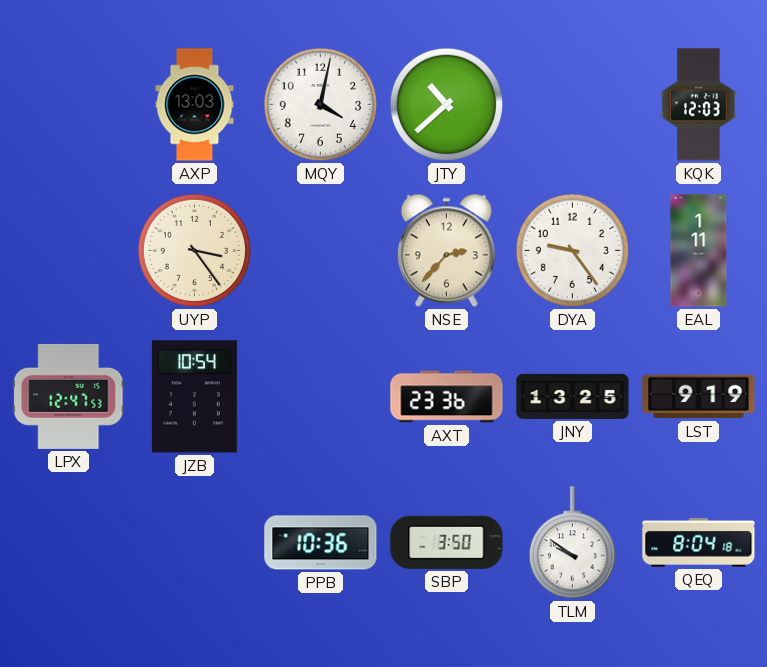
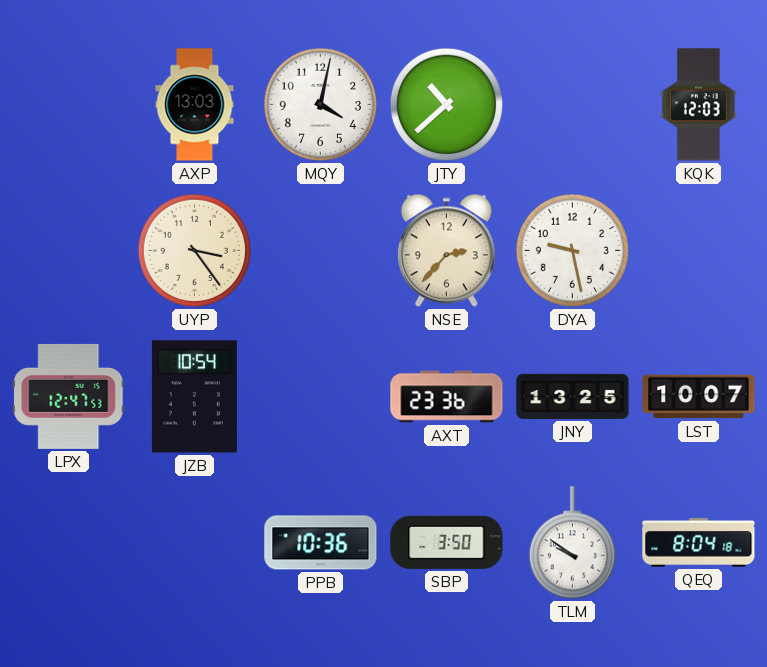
DYA: 9:24 -> 9:28
EAL: 1:11 -> none
LST: 9:19 -> 10:07
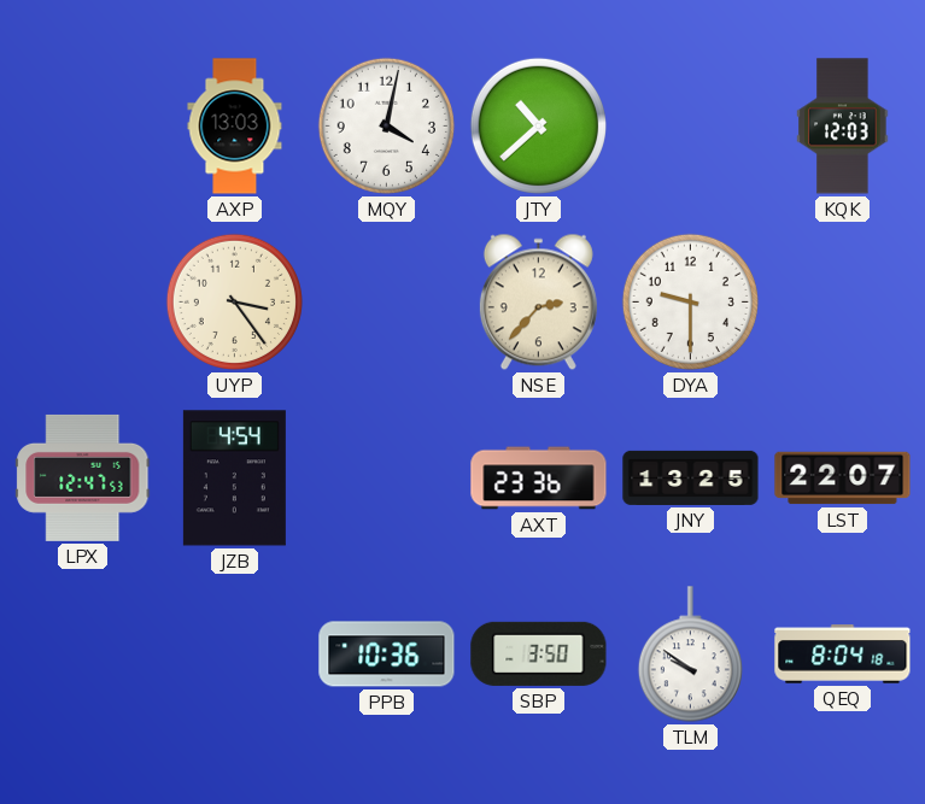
DYA: 9:28 -> 9:30
JZB: 10:54 -> 4:54
LST: 10:07 -> 22:07
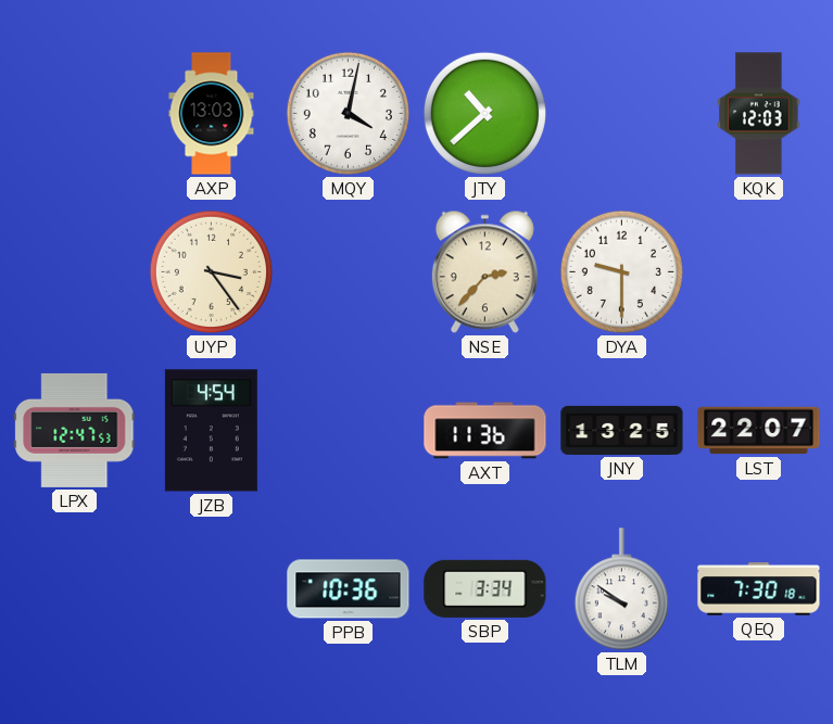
AXT: 23:36 -> 11:36
SBP: 3:50 -> 3:34
QEQ: 8:04 -> 7:30
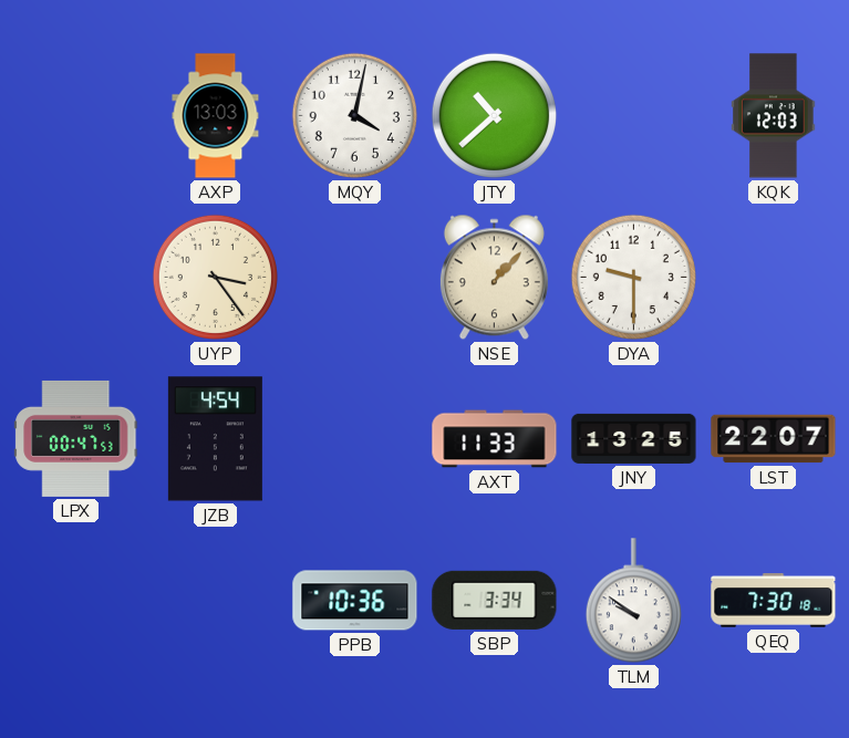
NSE: 2:37 -> 1:07
LPX: 12:47 -> 00:47
AXT: 11:36 -> 11:33
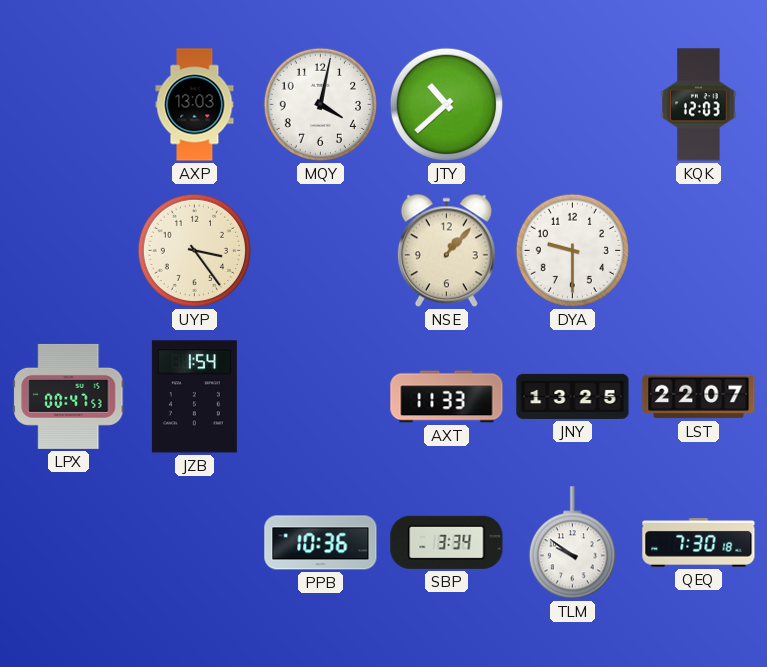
JZB: 4:54 -> 1:54
